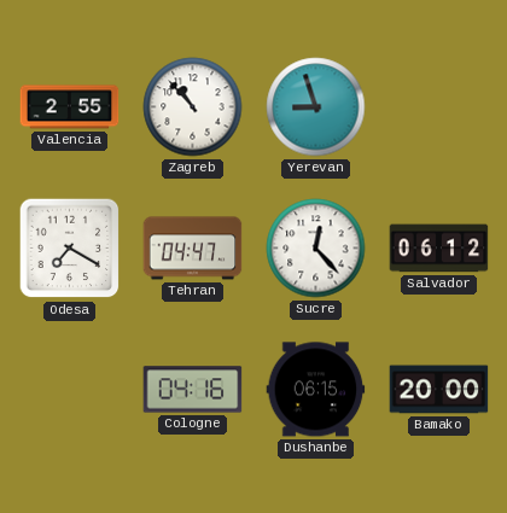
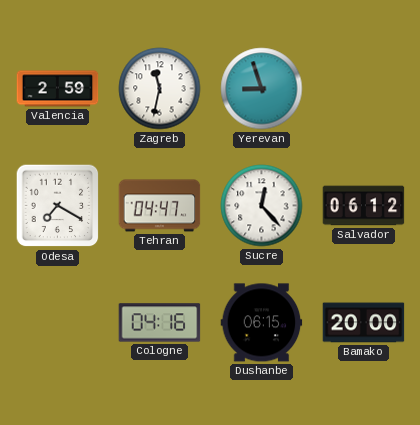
Valencia: 2:55 -> 2:59
Zagreb: 10:53 -> 11:32
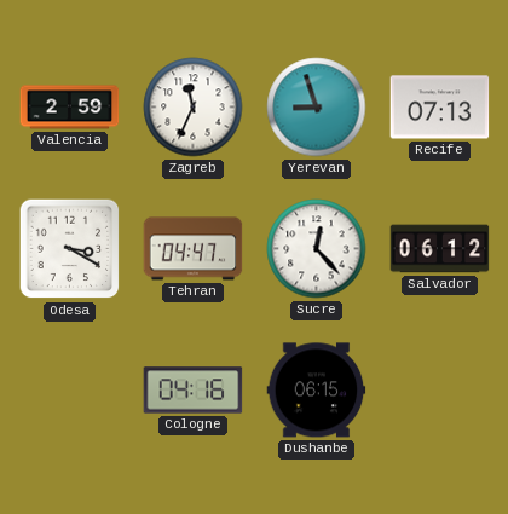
Zagreb: 11:32 -> 11:34
Recife: none -> 07:13
Odesa: 7:20 -> 3:20
Bamako: 20:00 -> none
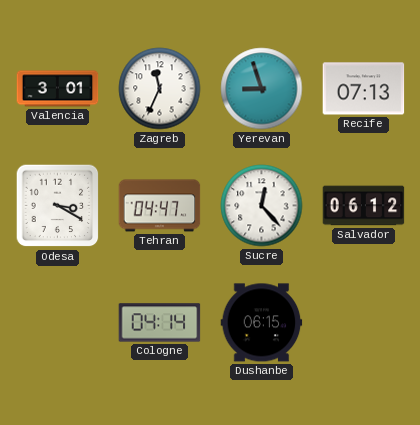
Valencia: 2:59 -> 3:01
Cologne: 04:16 -> 04:14
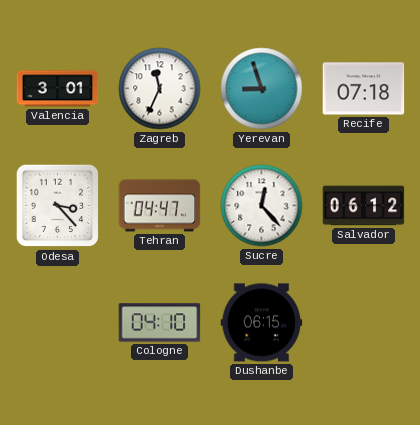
Recife: 07:13 -> 07:18
Odesa: 3:20 -> 3:23
Cologne: 04:14 -> 04:10
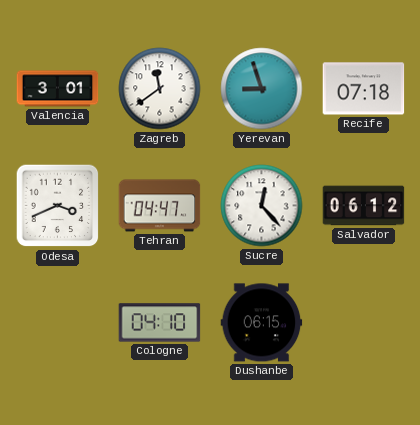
Zagreb: 11:34 -> 11:39
Odesa: 3:23 -> 3:41
